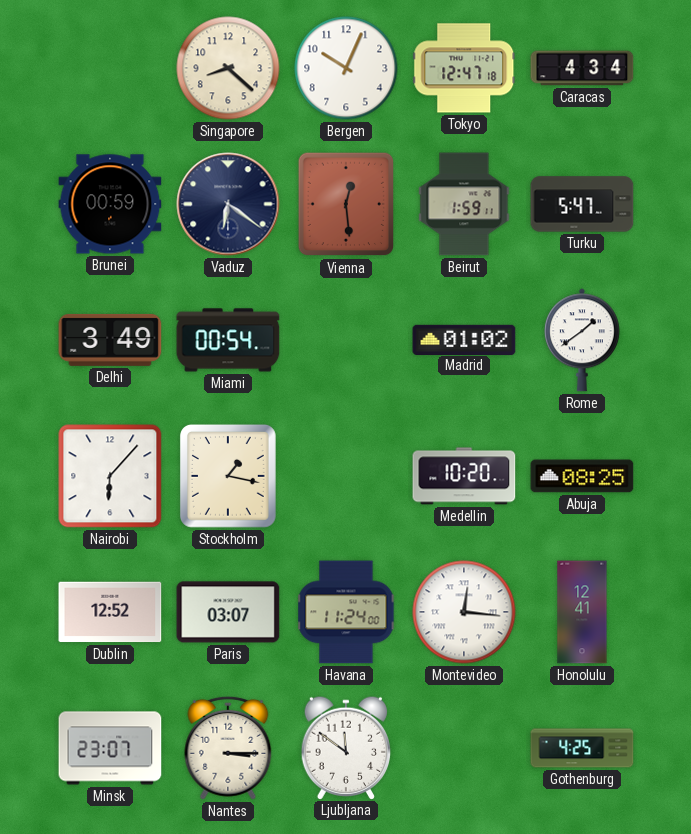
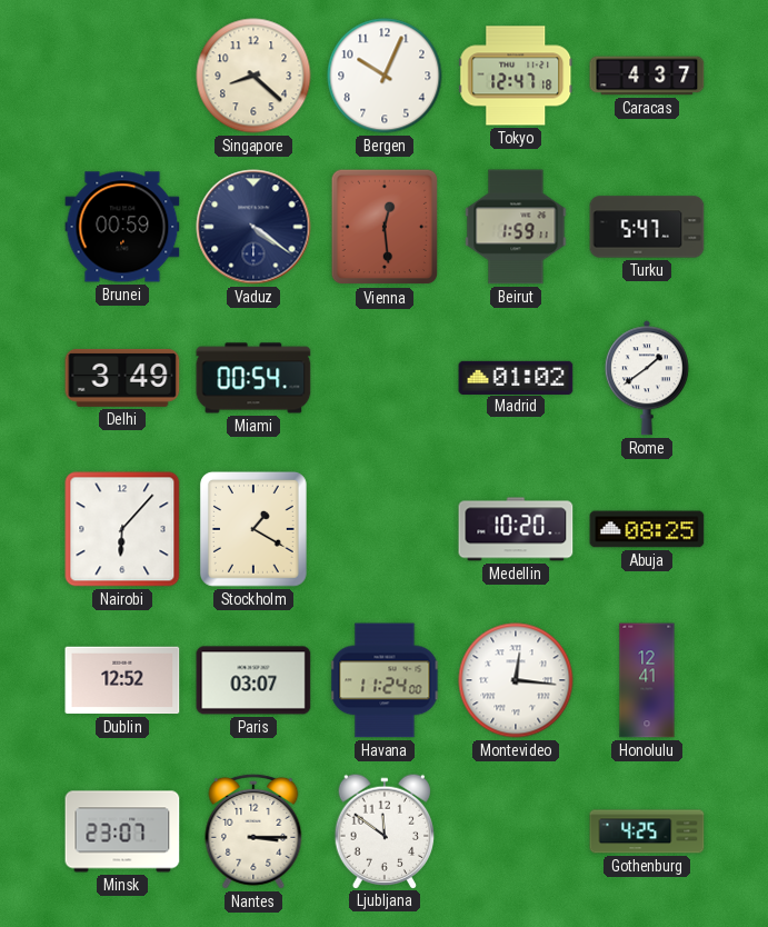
Caracas: 4:34 -> 4:37
Vaduz: 6:21 -> 4:21
Stockholm: 1:17 -> 1:20
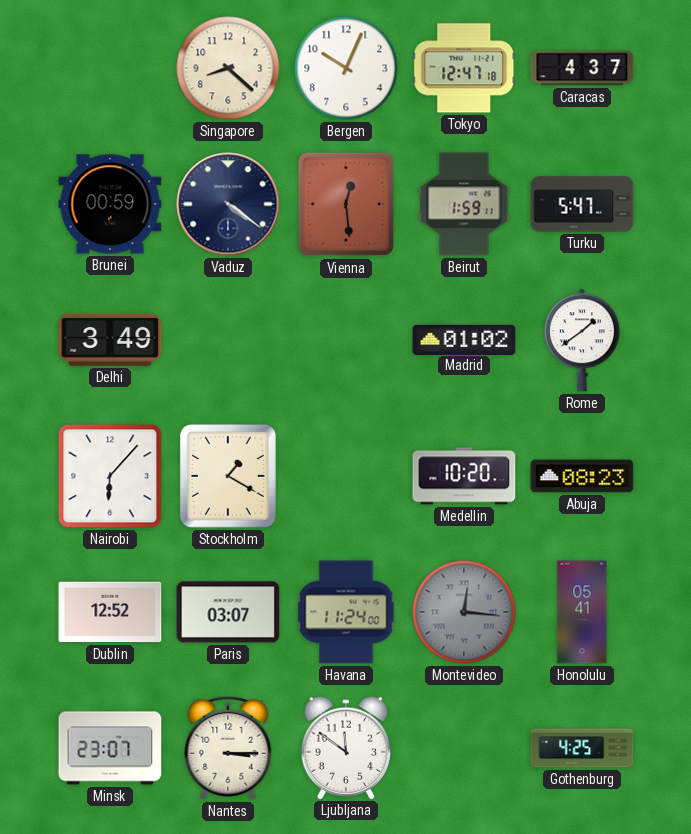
Miami: 00:54 -> none
Abuja: 08:25 -> 08:23
Montevideo dial: white -> grey
Honolulu: 12:41 -> 05:41
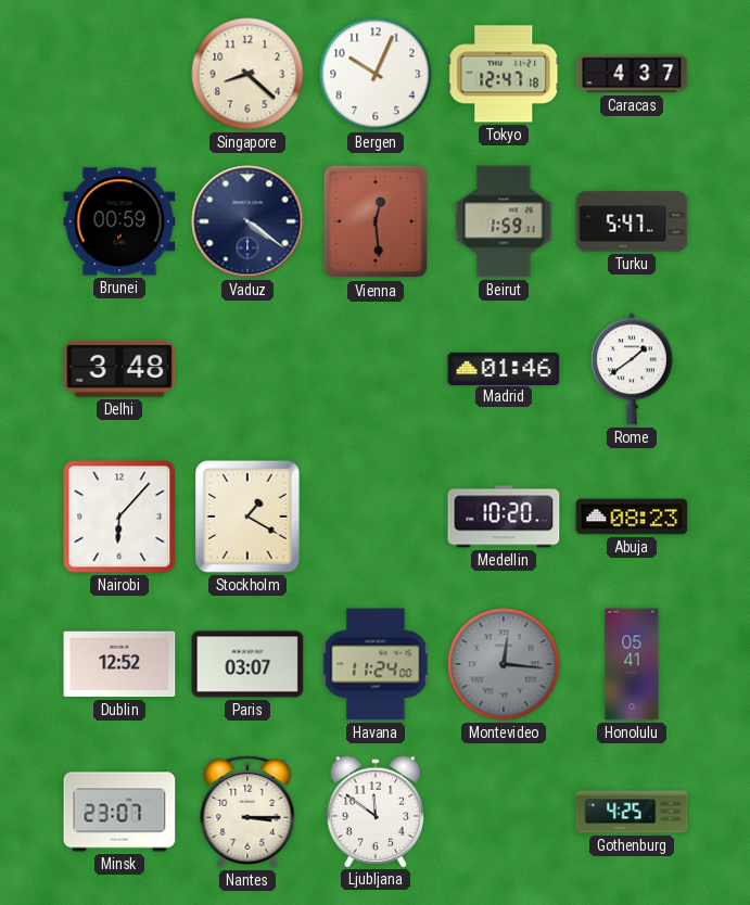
Delhi: 3:49 -> 3:48
Madrid: 01:02 -> 01:46
